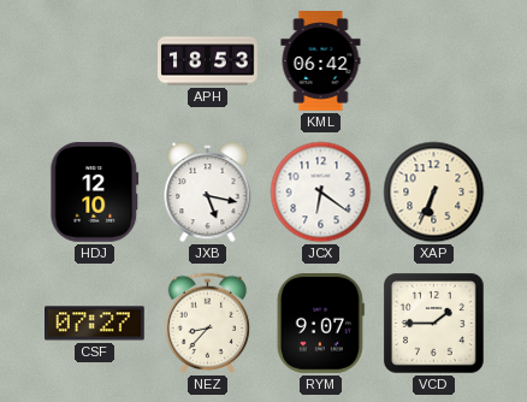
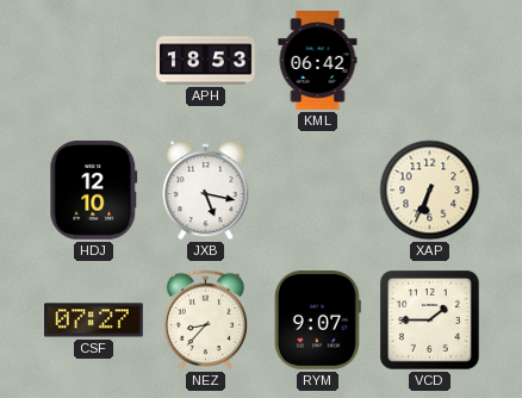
JCX: 6:21 -> none
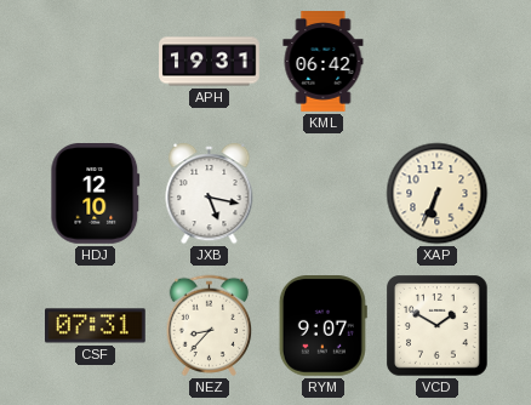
APH: 18:53 -> 19:31
CSF: 07:27 -> 07:31
VCD: 1:45 -> 1:50
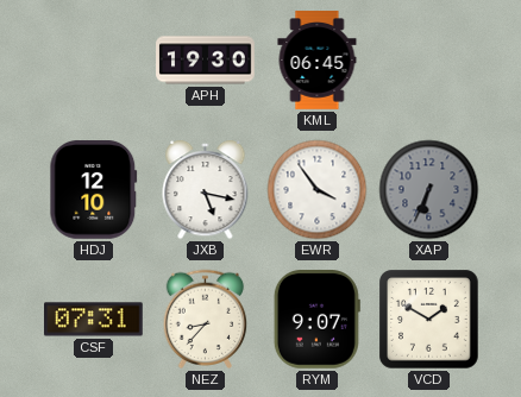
APH: 19:31 -> 19:30
KML: 06:42 -> 06:45
EWR: none -> 3:54
XAP dial: cream -> grey
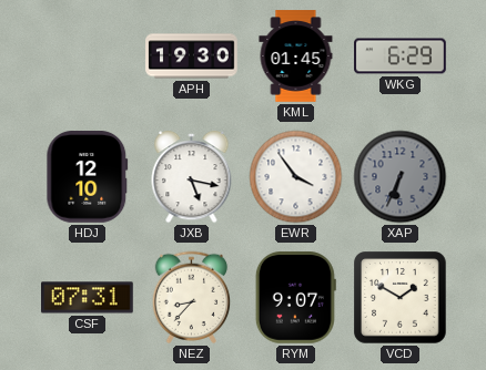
KML: 06:45 -> 01:45
WKG: none -> 6:29
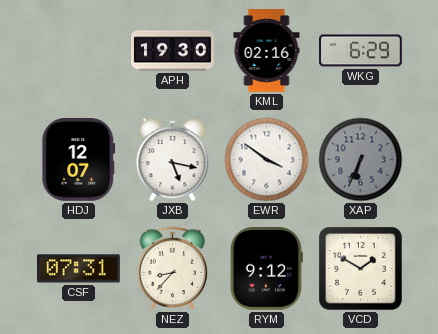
KML: 01:45 -> 02:16
HDJ: 12:10 -> 12:07
EWR: 3:54 -> 3:51
RYM: 9:07 -> 9:12
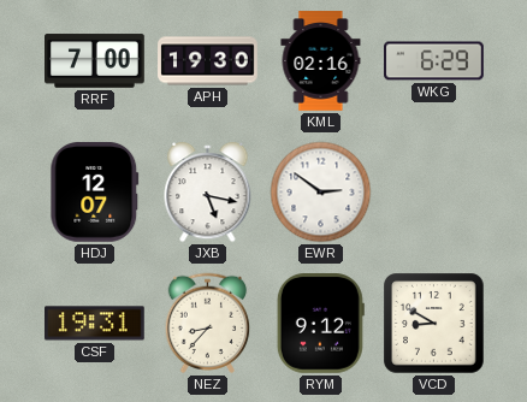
RRF: none -> 7:00
EWR: 3:51 -> 2:51
XAP: 6:34 -> none
CSF: 07:31 -> 19:31
VCD: 1:50 -> 8:50
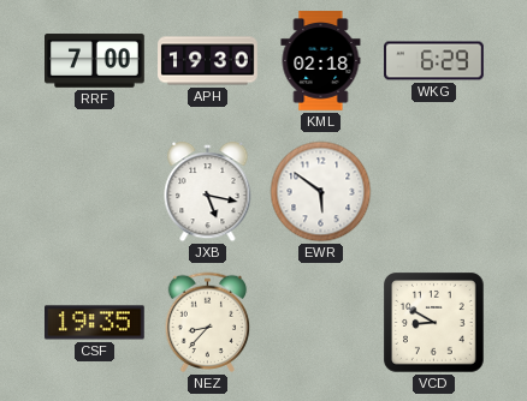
KML: 02:16 -> 02:18
HDJ: 12:07 -> none
EWR: 2:51 -> 5:51
CSF: 19:31 -> 19:35
RYM: 9:12 -> none
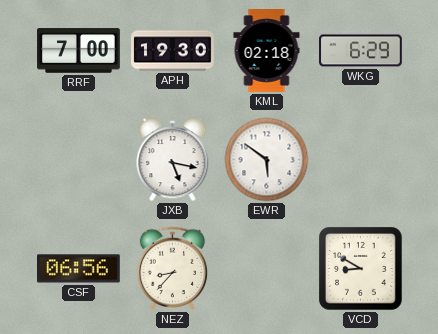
CSF: 19:35 -> 06:56
